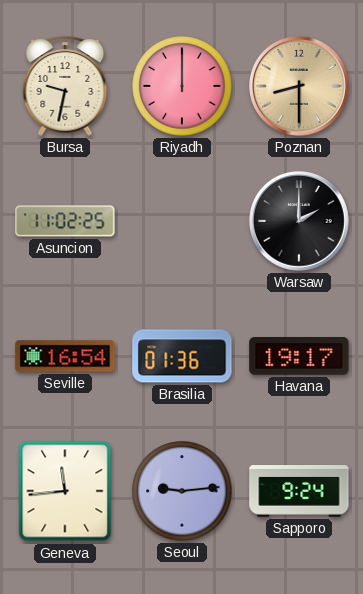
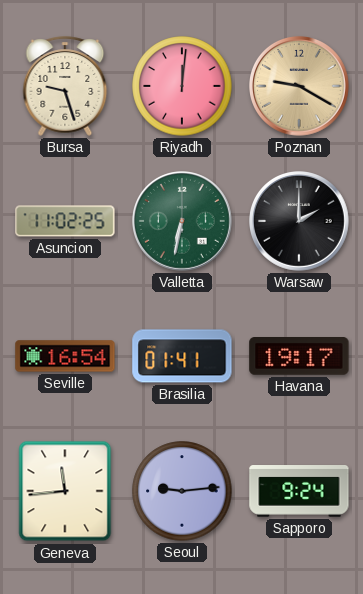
Bursa: 9:32 -> 9:27
Riyadh: 12:00 -> 12:01
Poznan: 8:30 -> 9:20
Valletta: none -> 6:32
Brasilia: 01:36 -> 01:41
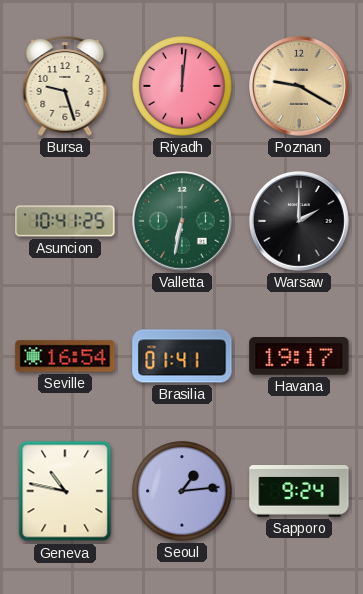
Asuncion: 11:02 -> 10:41
Geneva: 11:44 -> 10:47
Seoul: 9:14 -> 1:14
